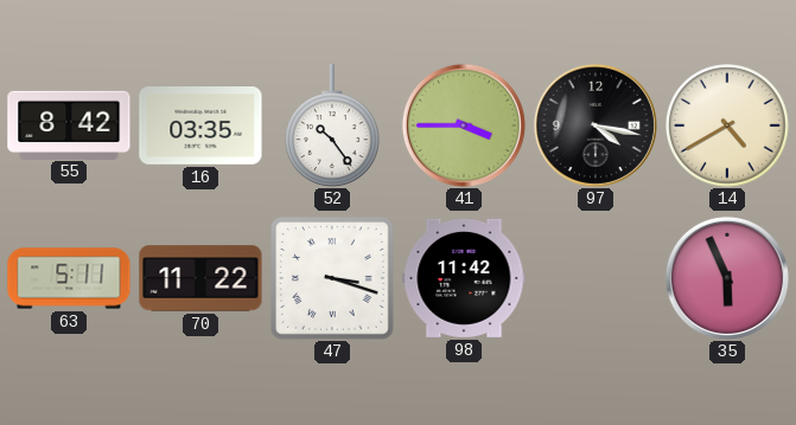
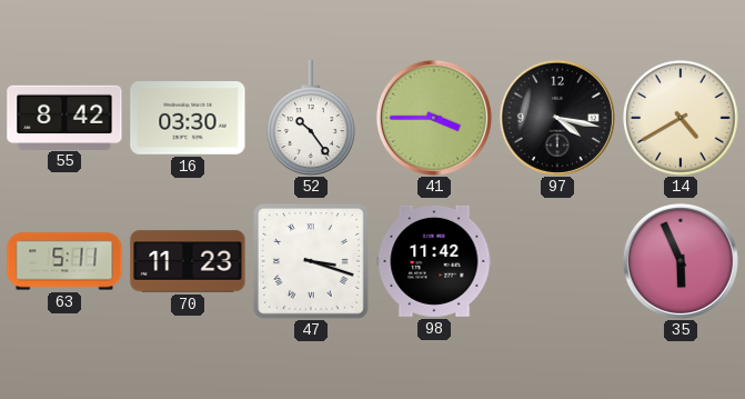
16: 03:35 -> 03:30
70: 11:22 -> 11:23
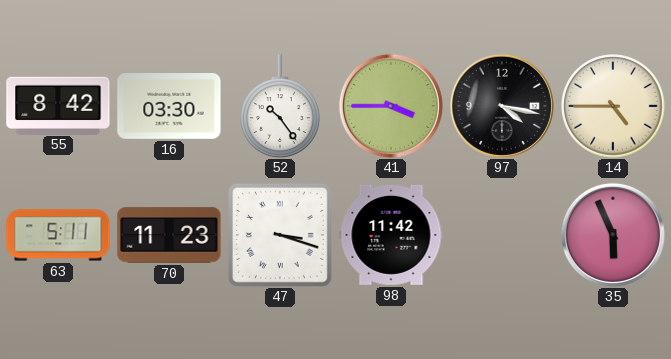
14: 4:40 -> 4:45
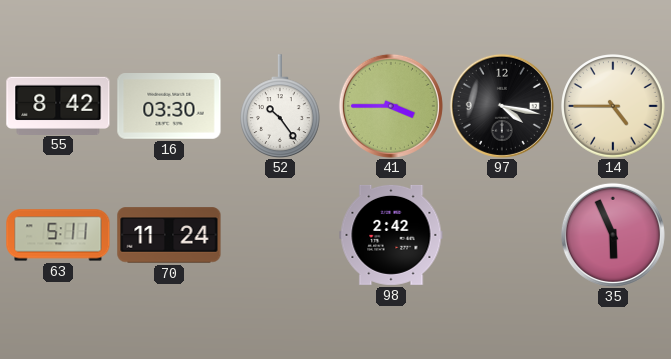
70: 11:23 -> 11:24
47: 3:18 -> none
98: 11:42 -> 2:42
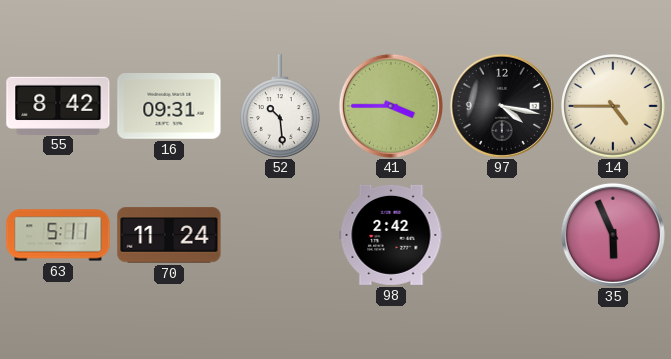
16: 03:30 -> 09:31
52: 10:24 -> 10:29
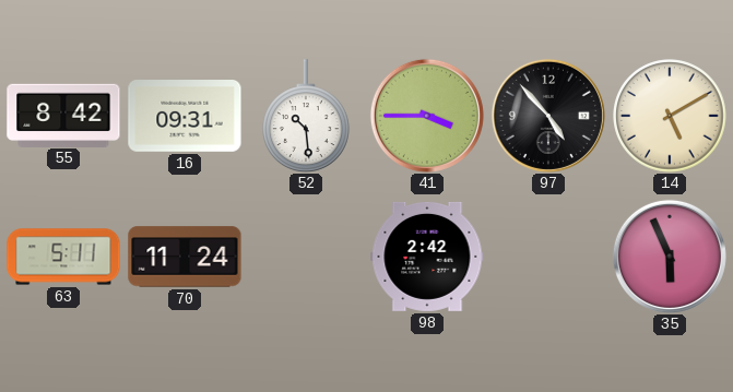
97: 4:17 -> 4:53
14: 4:45 -> 5:10
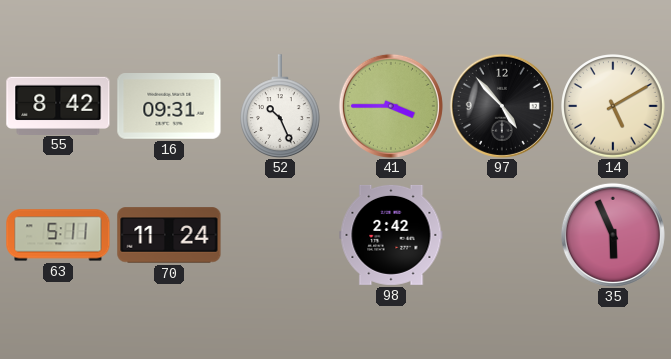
52: 10:29 -> 10:26
